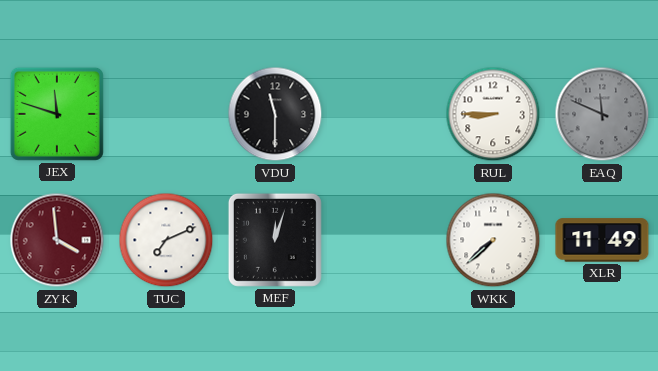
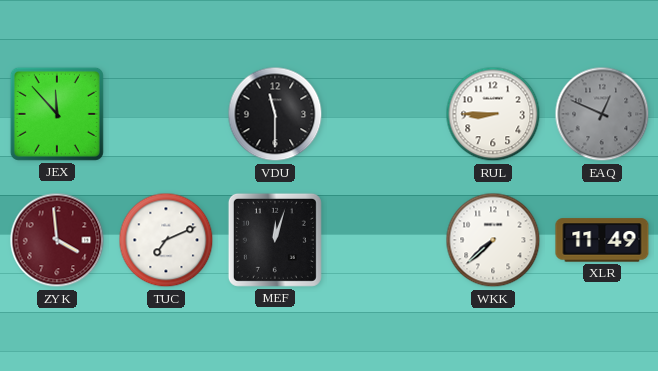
JEX: 11:48 -> 11:53
EAQ: 11:49 -> 12:49
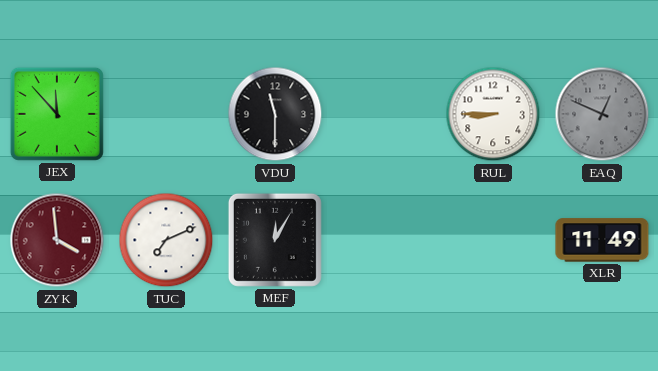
MEF: 12:03 -> 12:05
WKK: 7:38 -> none
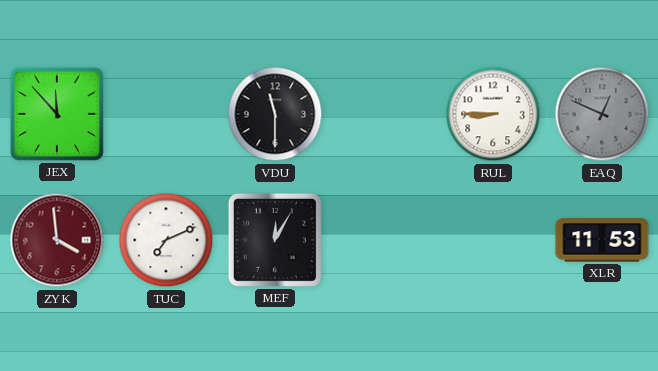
XLR: 11:49 -> 11:53
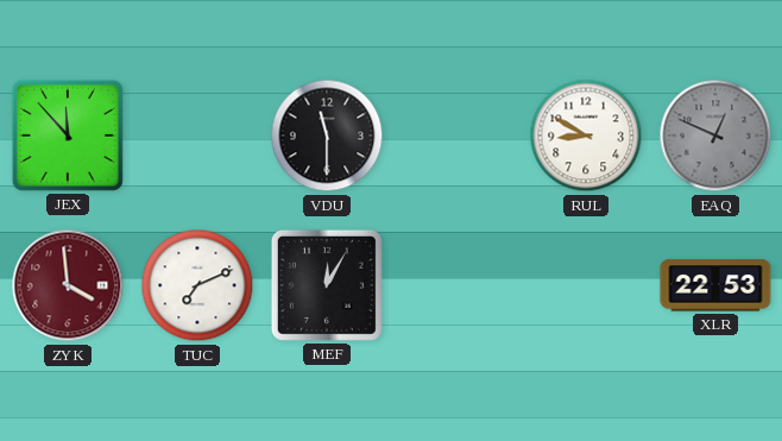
RUL: 8:45 -> 8:50
XLR: 11:53 -> 22:53
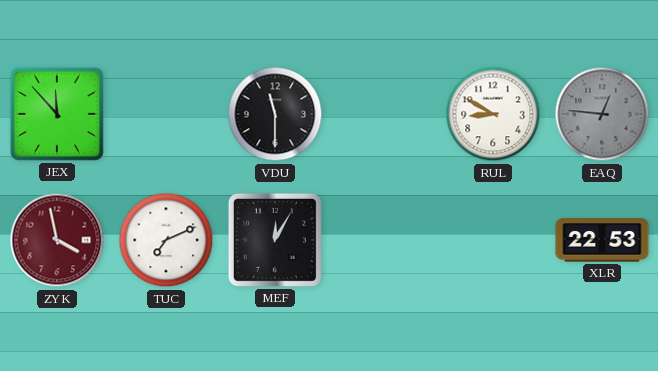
EAQ: 12:49 -> 12:46
ZYK: 3:59 -> 3:58
